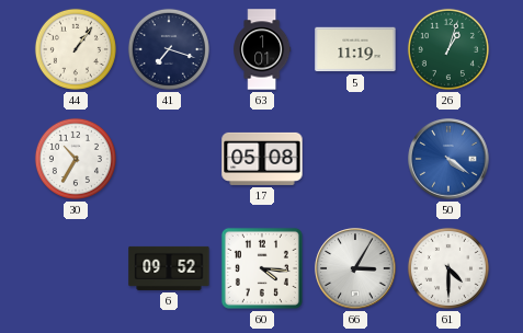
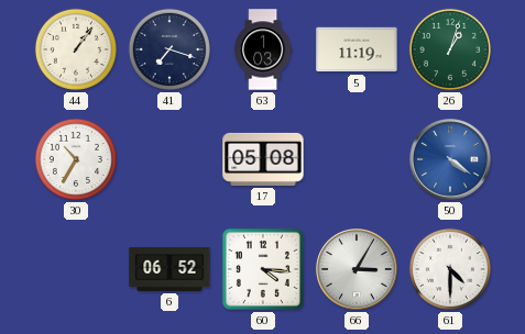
63: 1:01 -> 1:03
6: 09:52 -> 06:52
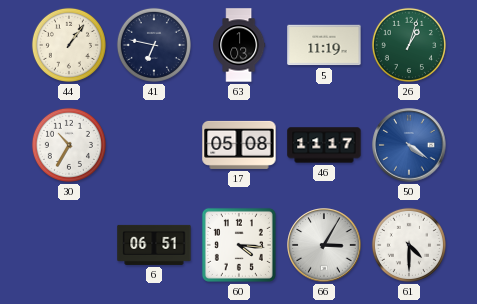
41: 7:18 -> 6:47
46: none -> 11:17
6: 06:52 -> 06:51
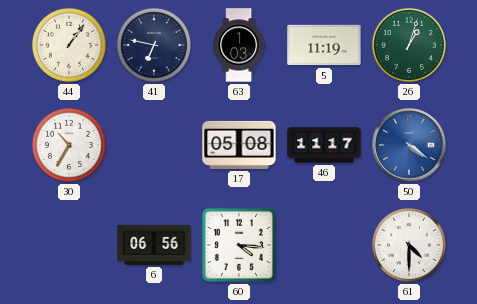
6: 06:51 -> 06:56
66: 3:05 -> none
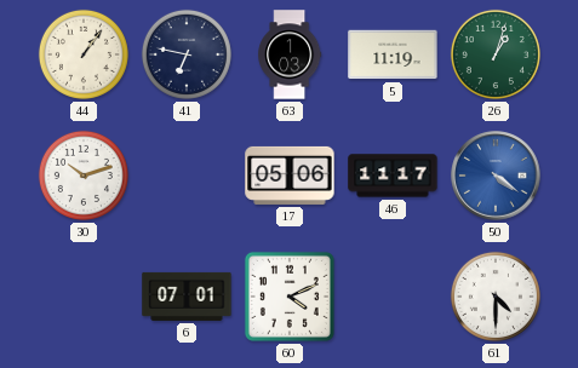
30: 10:35 -> 10:12
17: 05:08 -> 05:06
6: 06:56 -> 07:01
60: 4:16 -> 4:11
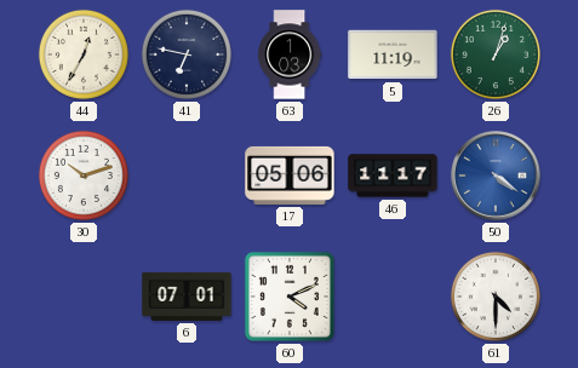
44: 1:06 -> 12:35
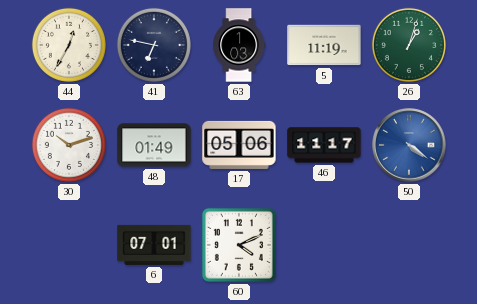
48: none -> 01:49
61: 4:30 -> none
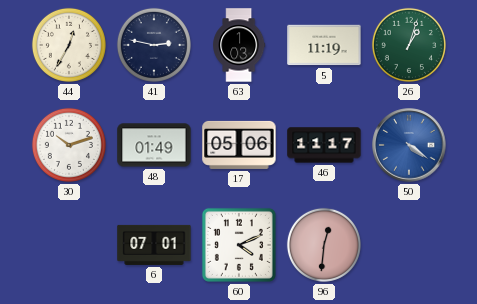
41: 6:47 -> 2:47
96: none -> 12:31
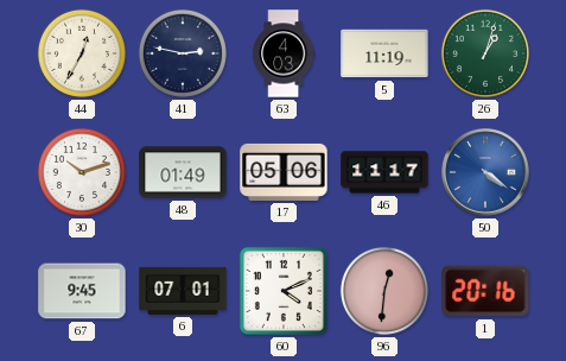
63: 1:03 -> 4:03
67: none -> 9:45
1: none -> 20:16
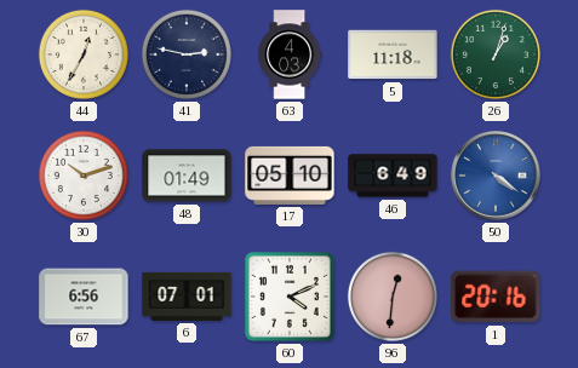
5: 11:19 -> 11:18
17: 05:06 -> 05:10
46: 11:17 -> 6:49
67: 9:45 -> 6:56
